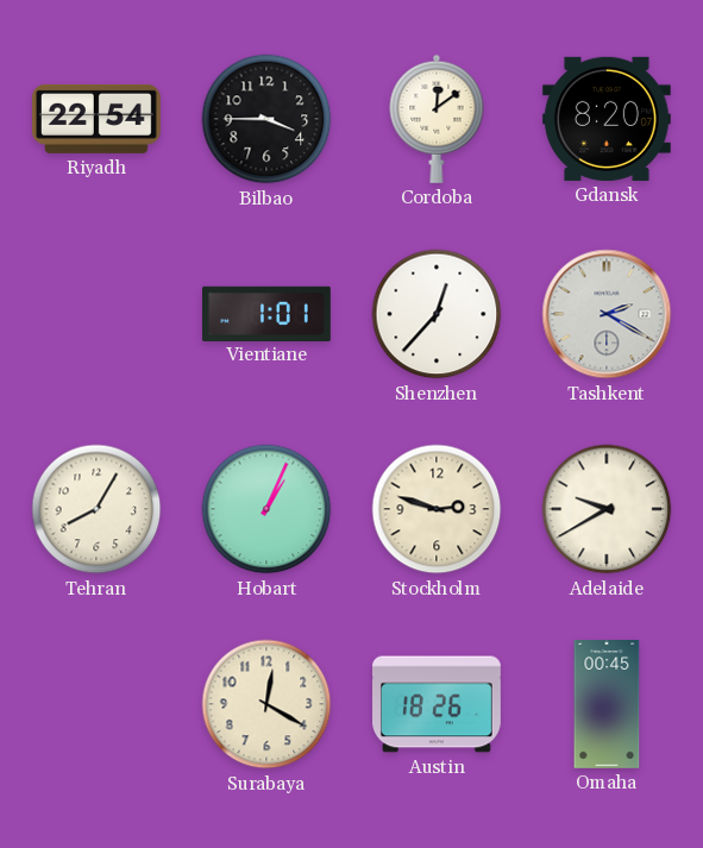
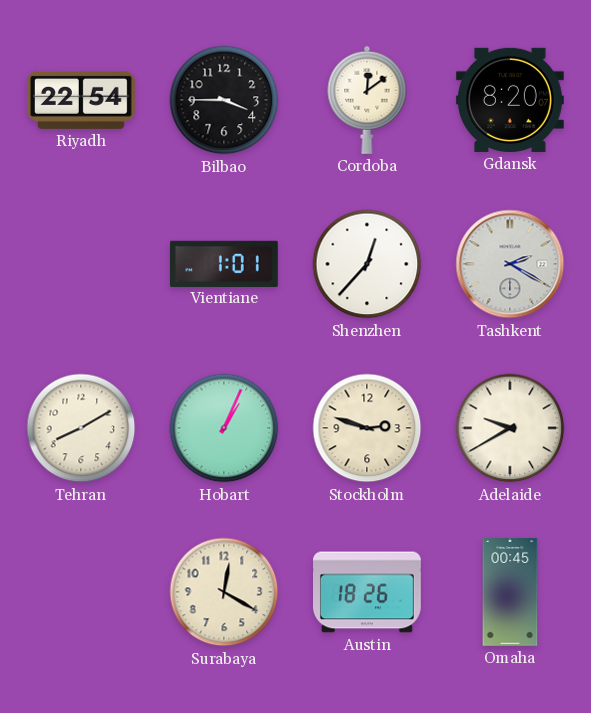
Tehran: 8:05 -> 8:10
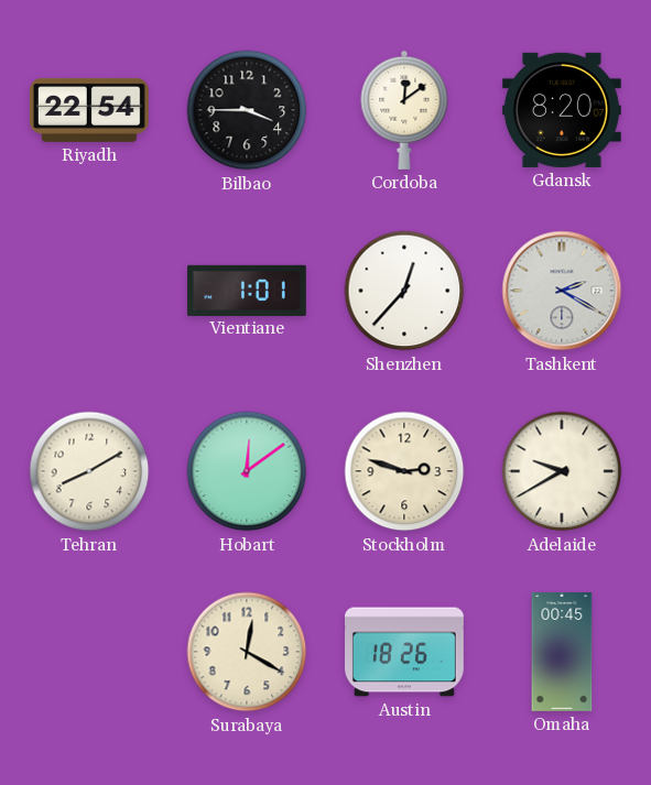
Hobart: 1:04 -> 12:09
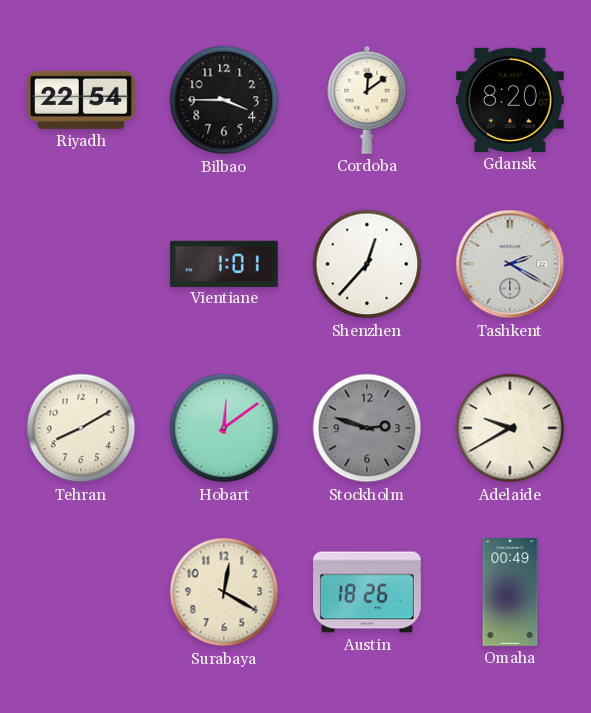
Stockholm dial: cream -> grey
Omaha: 00:45 -> 00:49
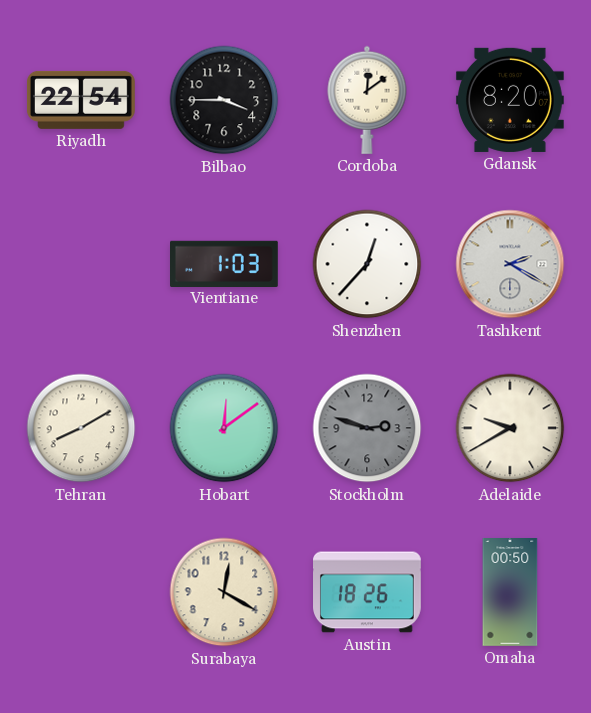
Vientiane: 1:01 -> 1:03
Omaha: 00:49 -> 00:50
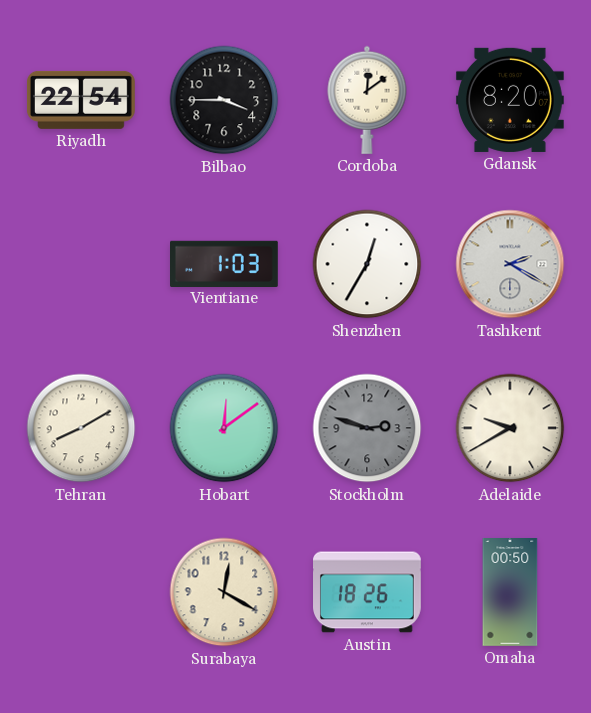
Shenzhen: 12:37 -> 12:35
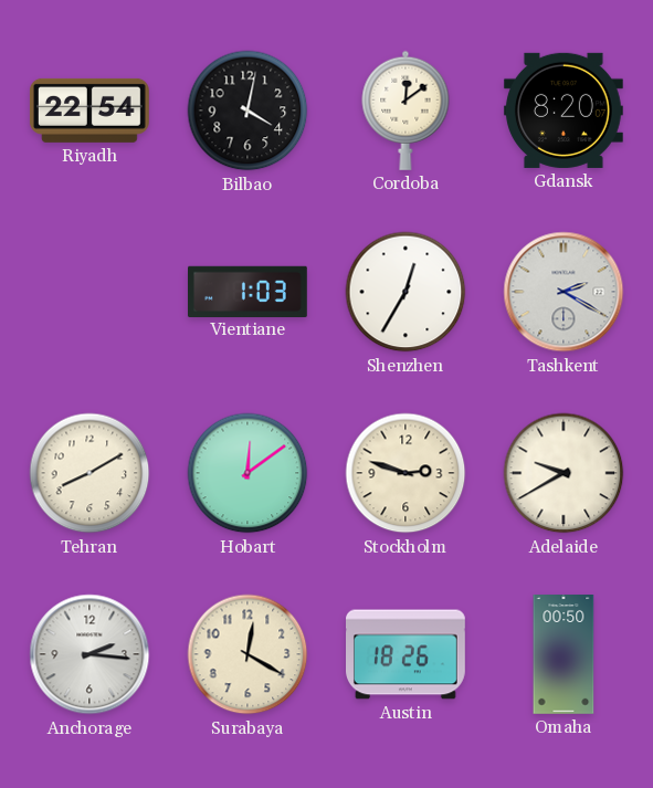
Bilbao: 3:45 -> 4:02
Stockholm dial: grey -> cream
Anchorage: none -> 2:16
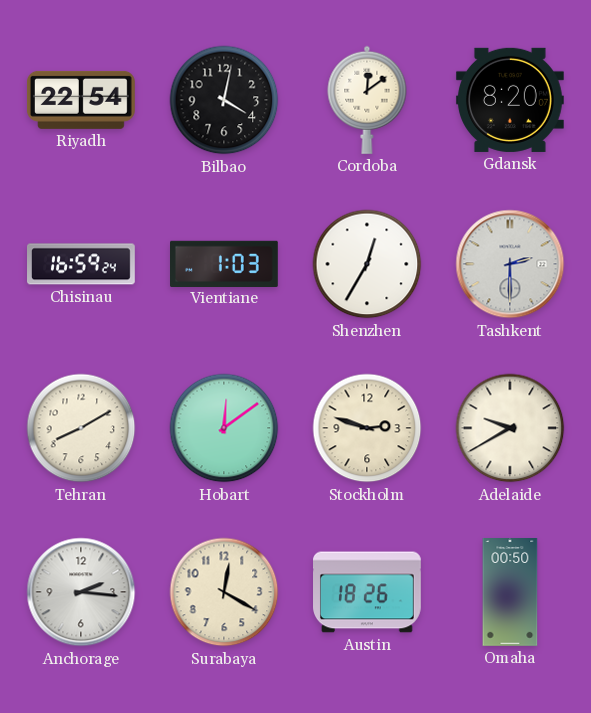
Chisinau: none -> 16:59
Tashkent: 2:20 -> 2:30
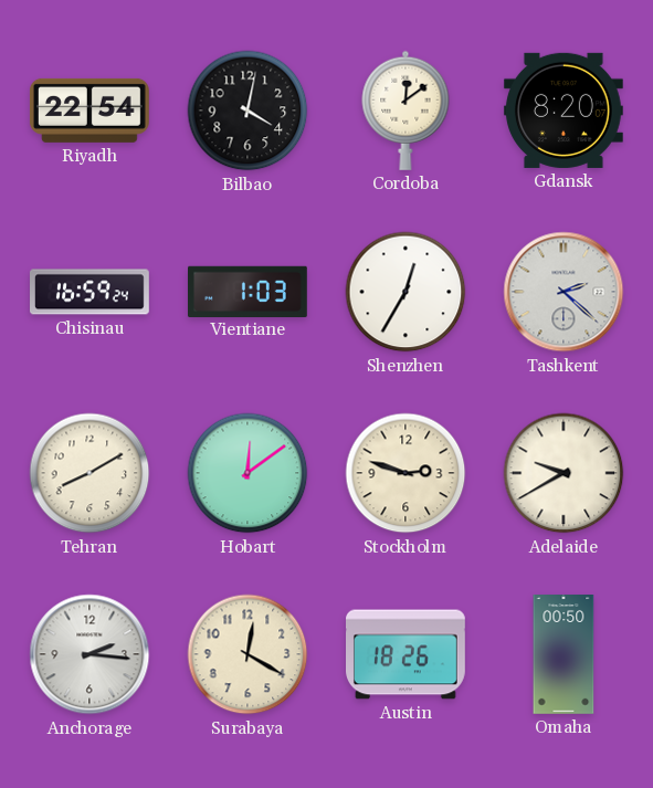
Tashkent: 2:30 -> 2:22
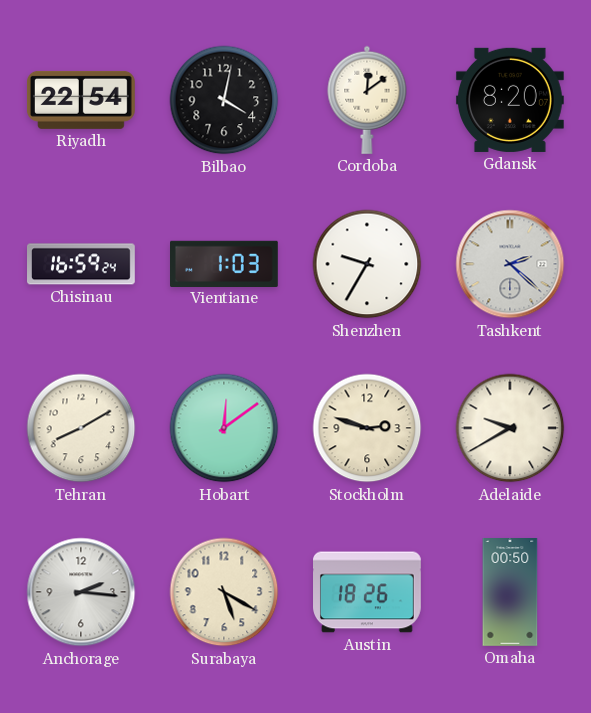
Shenzhen: 12:35 -> 9:35
Surabaya: 12:20 -> 5:20
